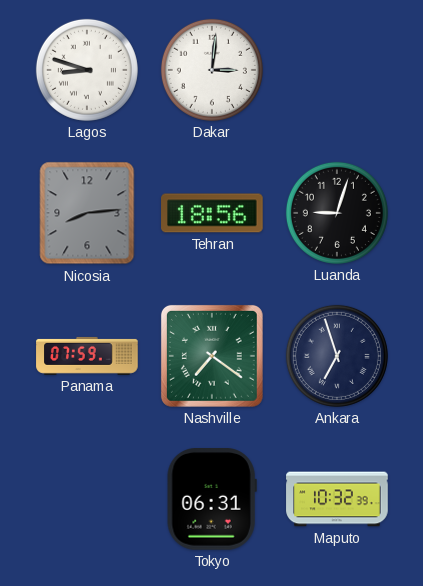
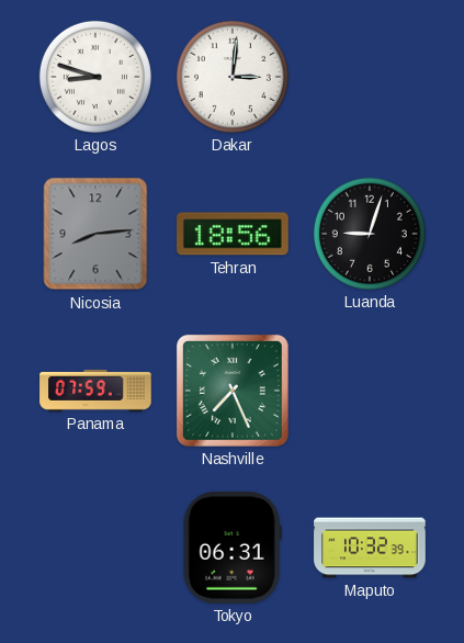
Nashville: 7:21 -> 7:26
Ankara: 6:57 -> none
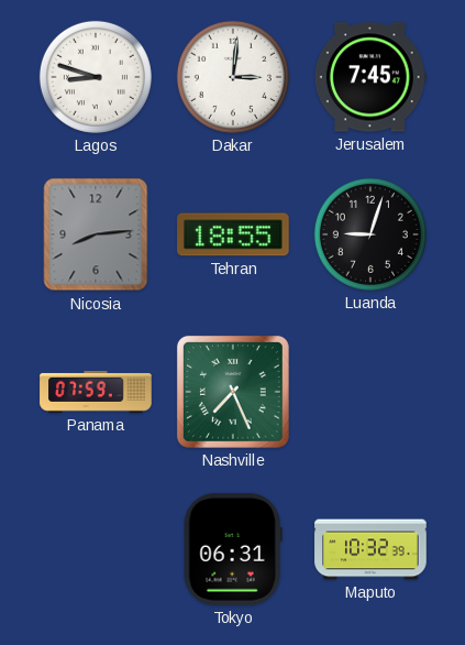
Jerusalem: none -> 7:45
Tehran: 18:56 -> 18:55
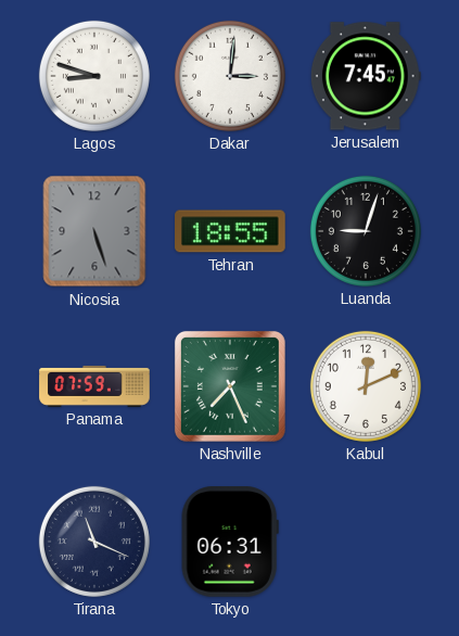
Nicosia: 8:14 -> 5:27
Kabul: none -> 12:11
Tirana: none -> 11:19
Maputo: 10:32 -> none
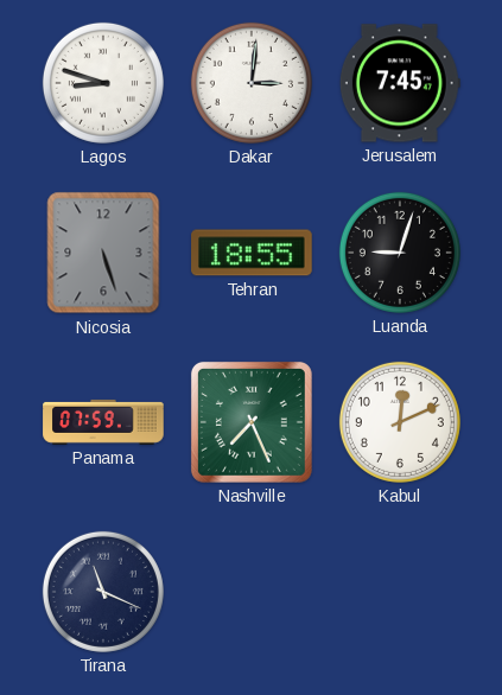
Tokyo: 06:31 -> none
